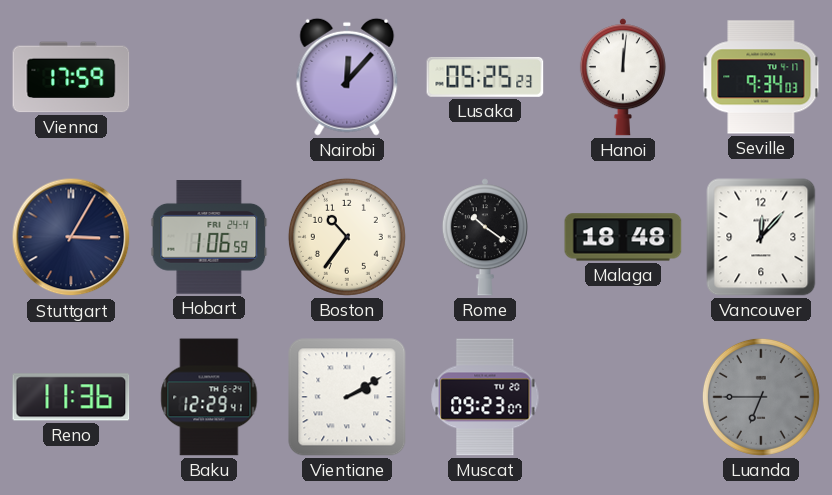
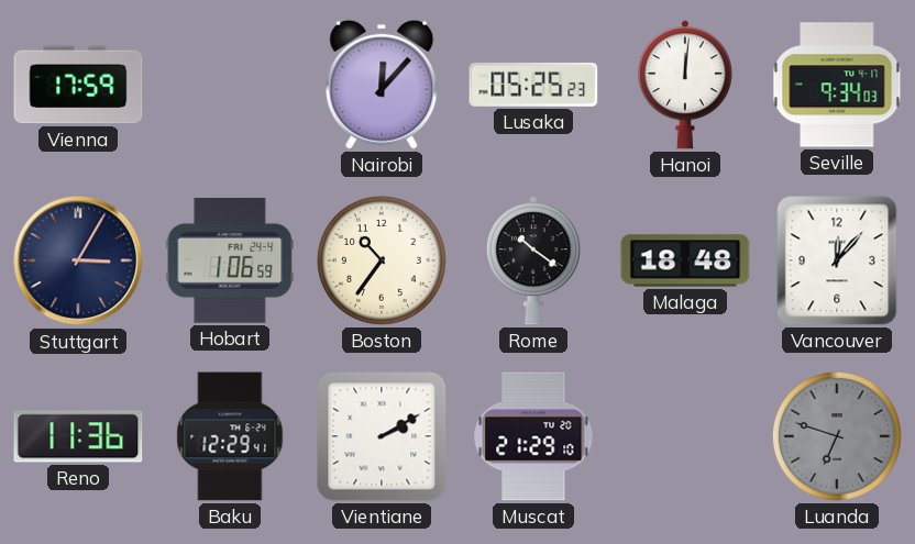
Muscat: 09:23 -> 21:29
Luanda: 6:45 -> 6:48
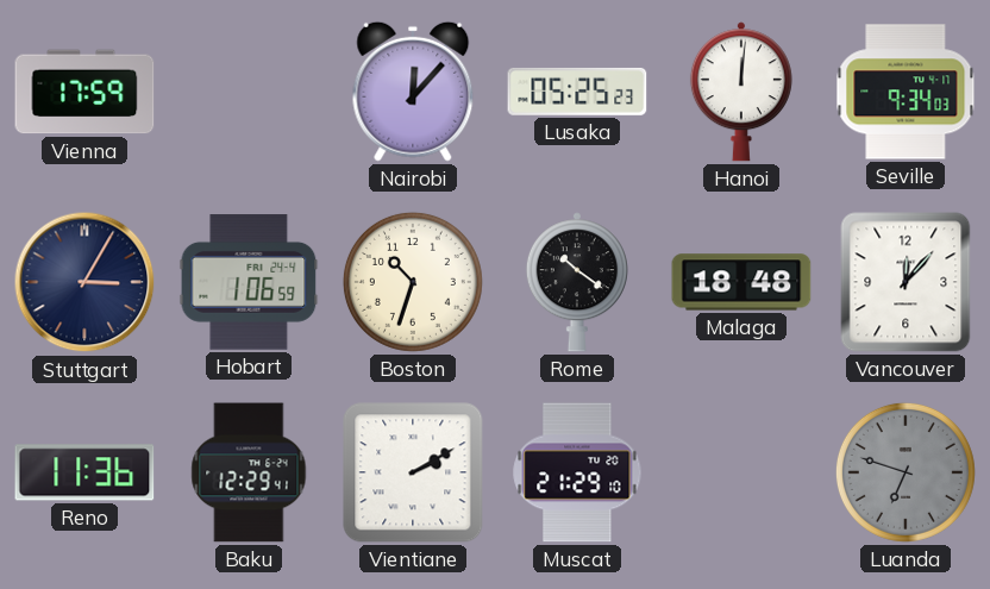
Boston: 10:36 -> 10:33
